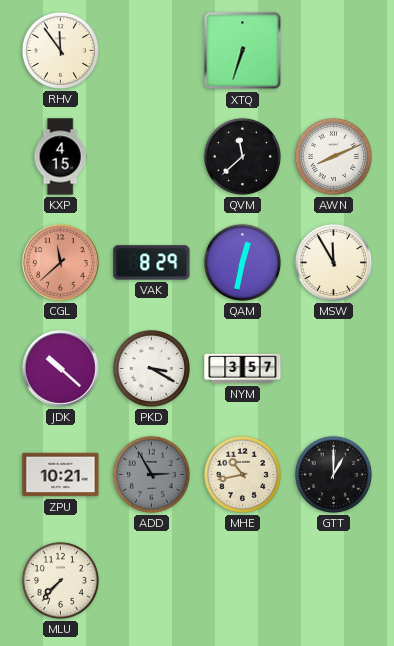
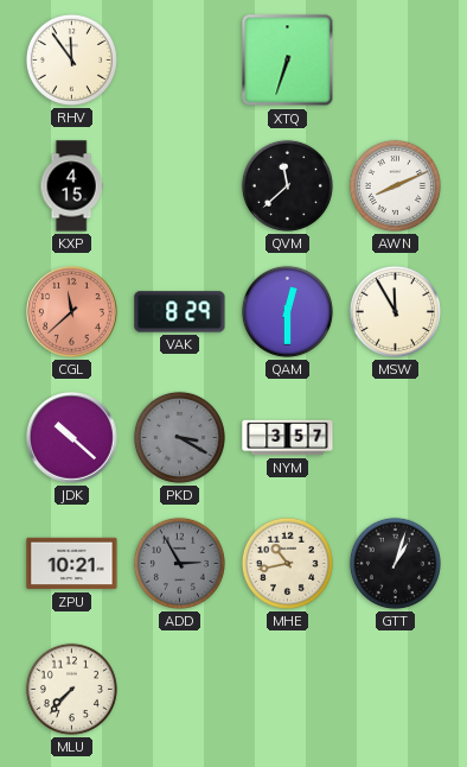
QAM: 12:32 -> 12:30
PKD dial: white -> grey
GTT: 1:00 -> 1:03
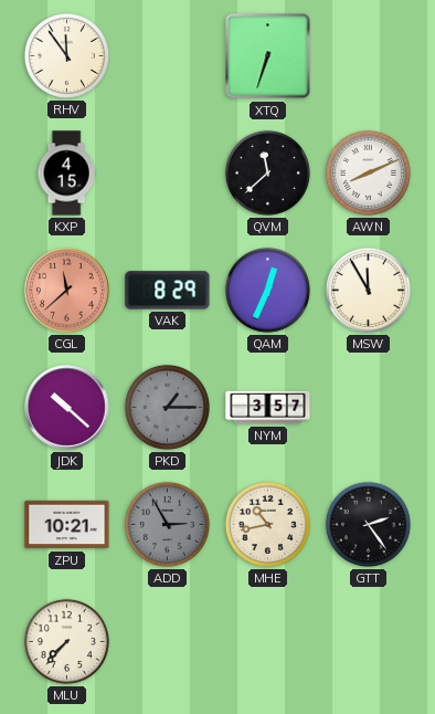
QAM: 12:30 -> 12:34
PKD: 3:20 -> 1:15
GTT: 1:03 -> 2:24
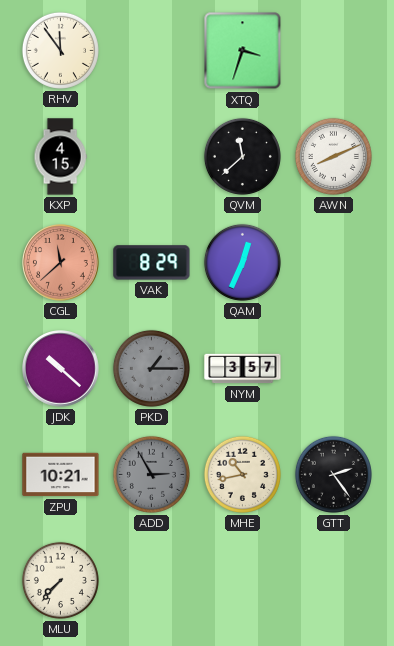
XTQ: 6:33 -> 3:33
MSW: 11:55 -> none
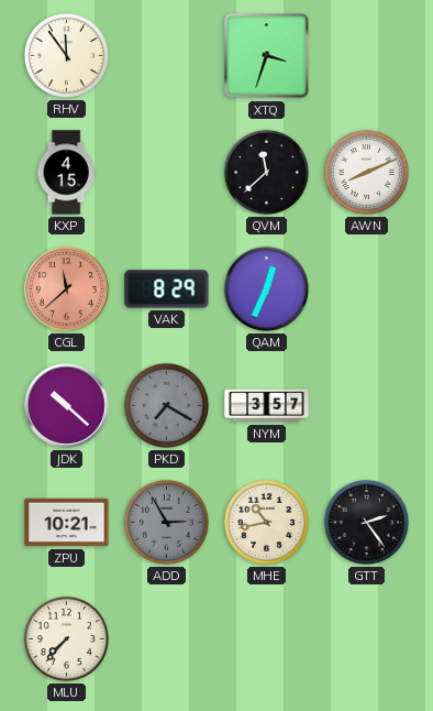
PKD: 1:15 -> 7:20
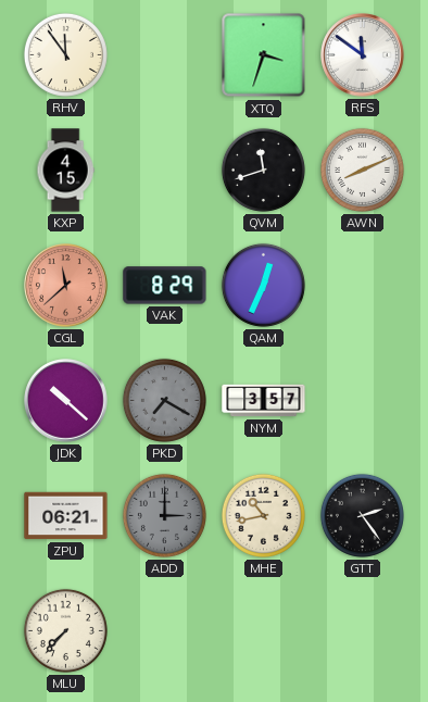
RFS: none -> 11:51
QVM: 11:38 -> 11:42
ZPU: 10:21 -> 06:21
ADD: 2:55 -> 3:00
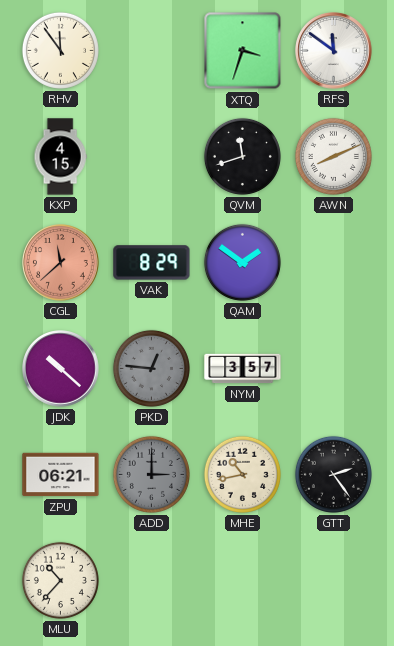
QAM: 12:34 -> 1:51
PKD: 7:20 -> 12:46
MLU: 7:37 -> 10:37
